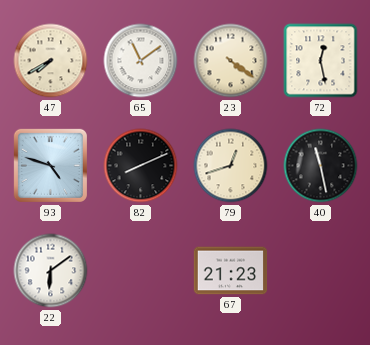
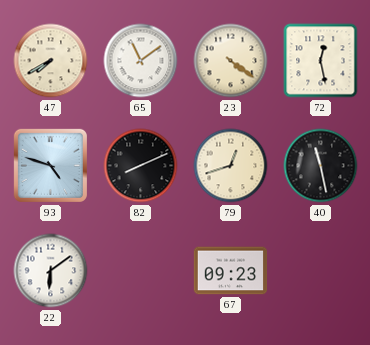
67: 21:23 -> 09:23
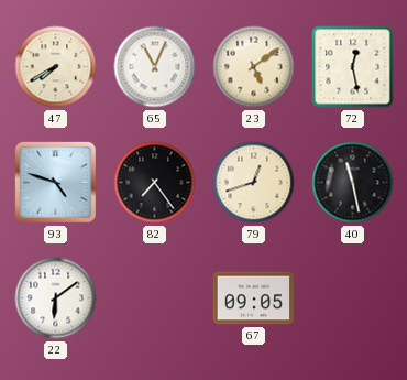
65: 11:09 -> 11:04
23: 4:21 -> 5:09
82: 8:11 -> 7:24
67: 09:23 -> 09:05
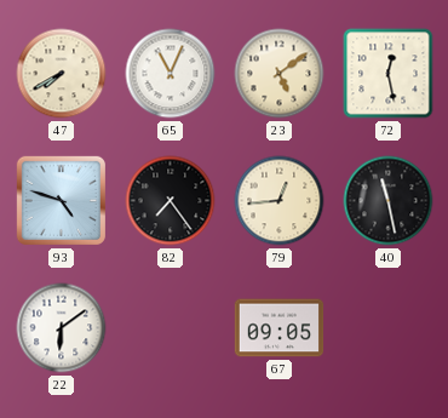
79: 12:42 -> 12:44
